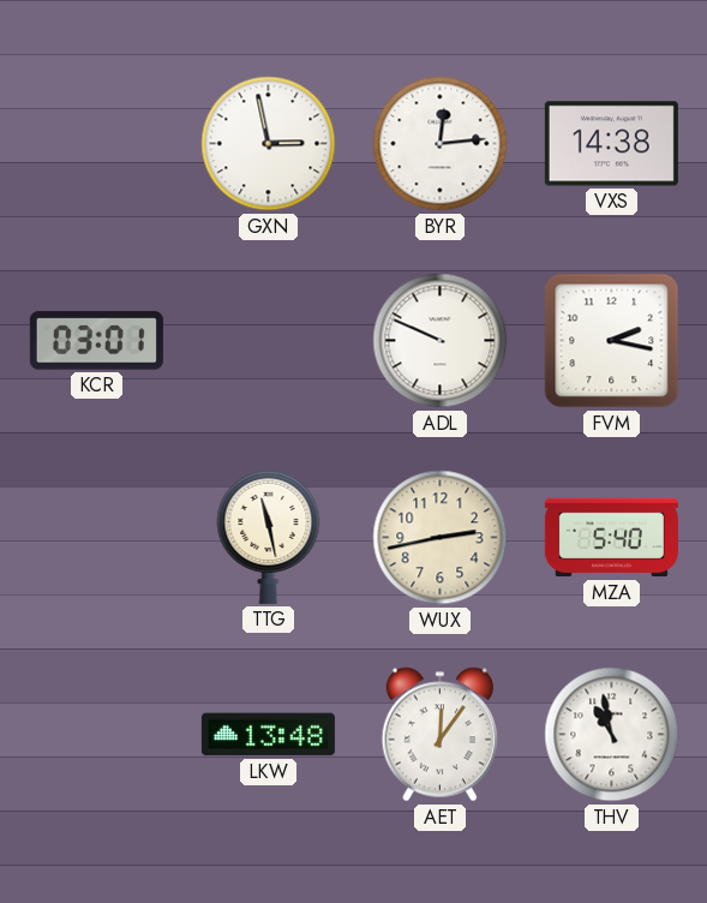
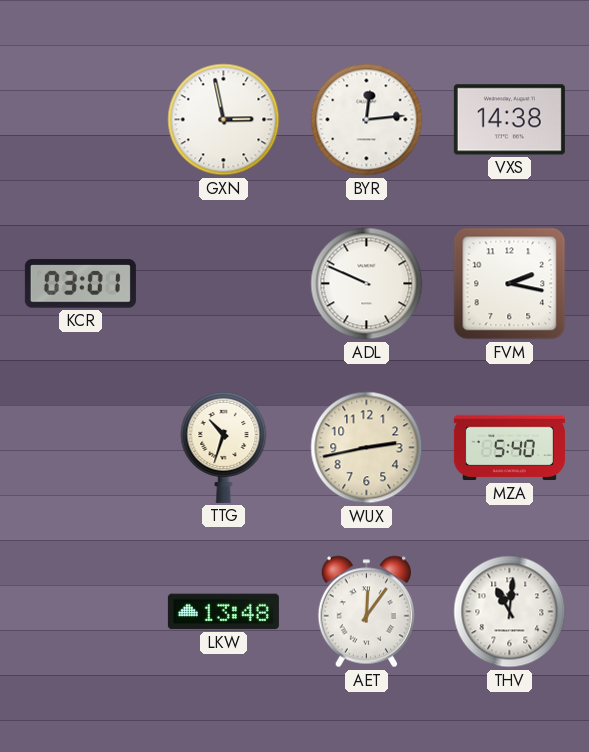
TTG: 11:28 -> 10:33
THV: 10:58 -> 11:01
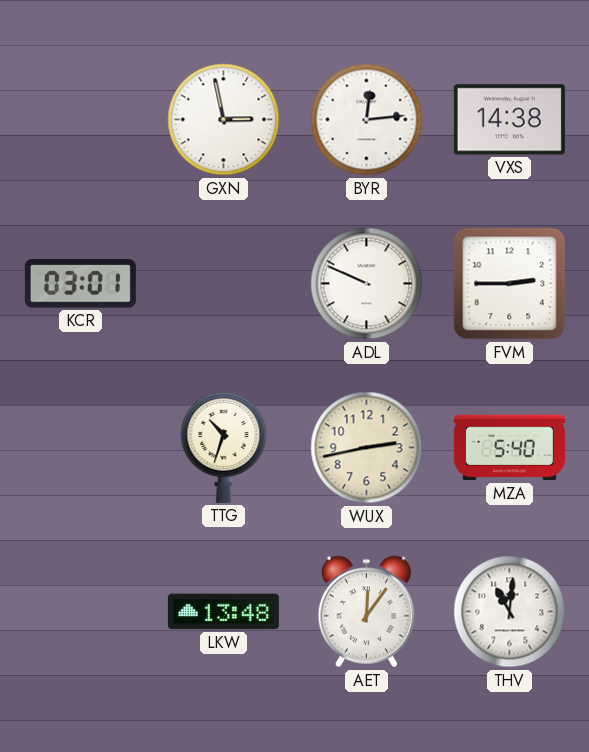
FVM: 2:17 -> 2:45
